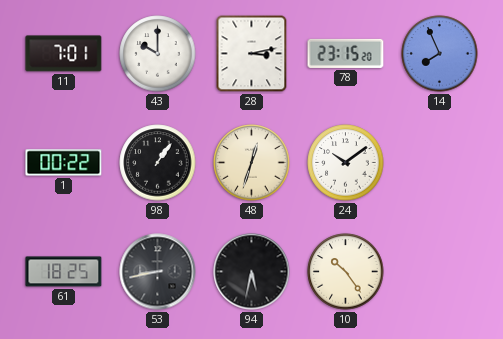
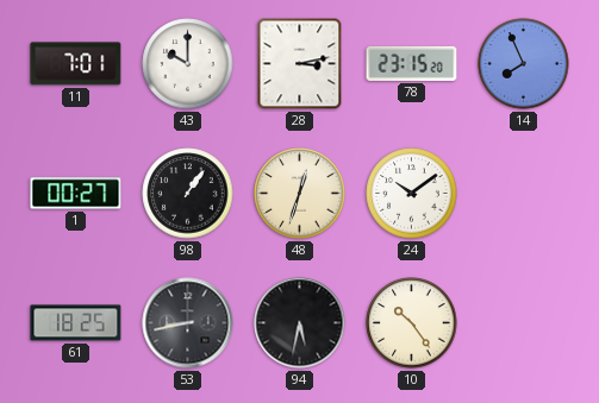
1: 00:22 -> 00:27
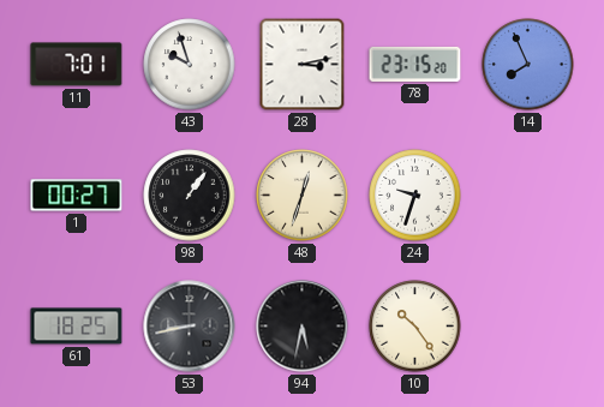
43: 10:00 -> 9:57
24: 10:09 -> 9:33
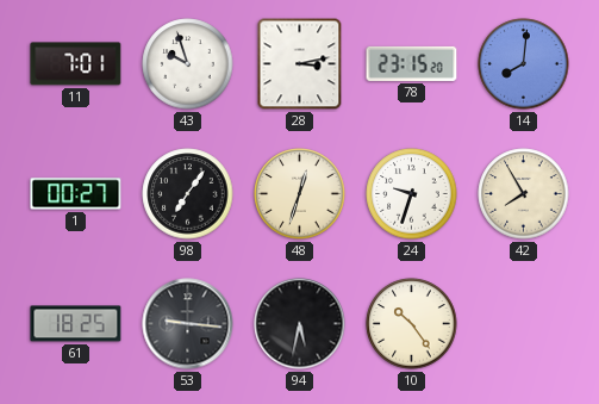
14: 7:56 -> 8:01
98: 1:06 -> 7:06
42: none -> 7:55
53: 8:43 -> 9:16
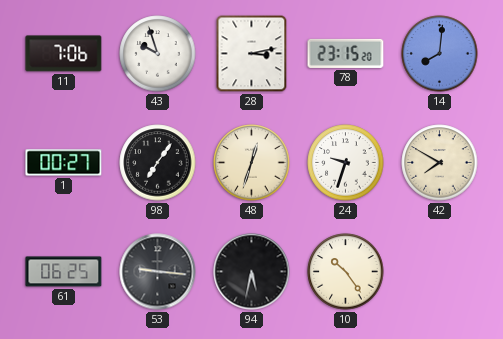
11: 7:01 -> 7:06
42: 7:55 -> 7:50
61: 18:25 -> 06:25
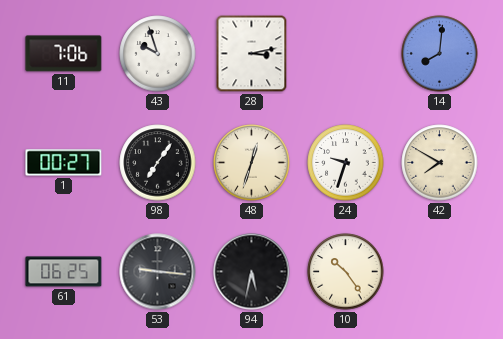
78: 23:15 -> none
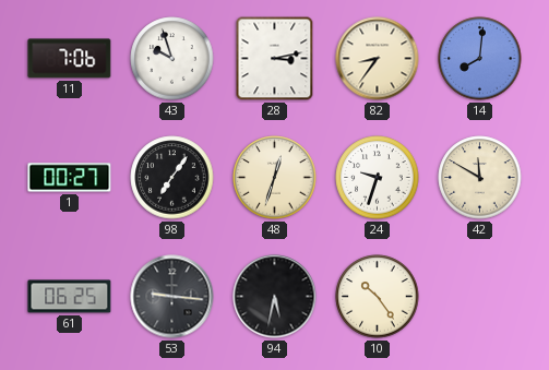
82: none -> 8:36
42: 7:50 -> 11:50
